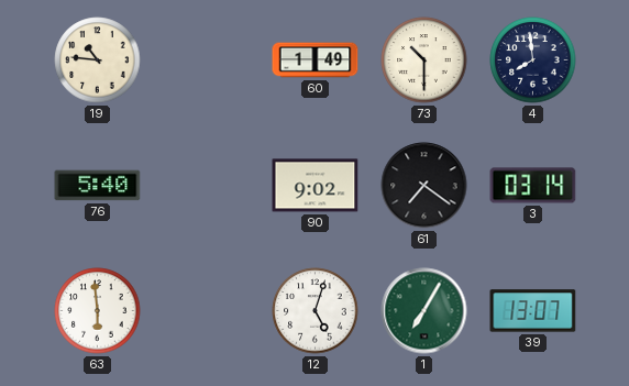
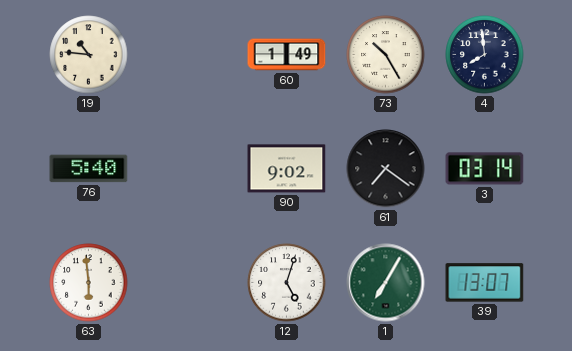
73: 10:30 -> 10:25
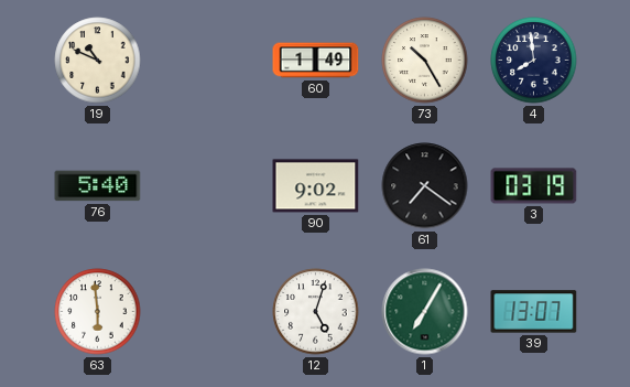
19: 10:46 -> 10:49
3: 03:14 -> 03:19
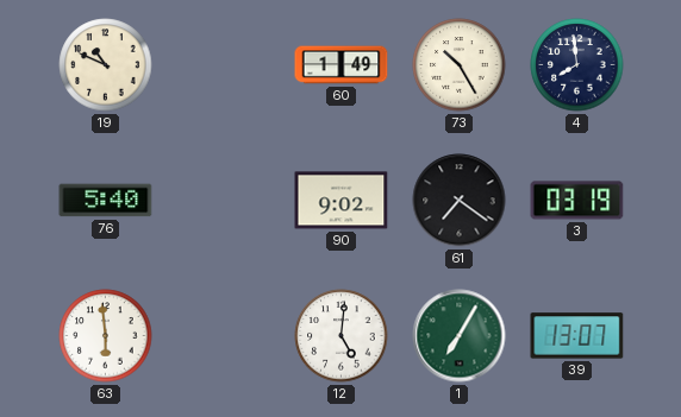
12: 5:03 -> 5:01
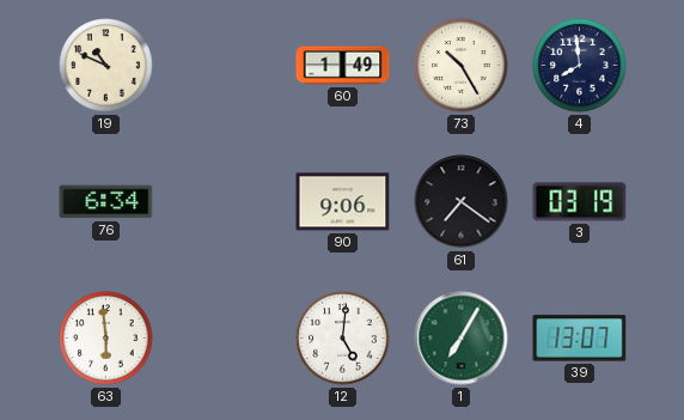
76: 5:40 -> 6:34
90: 9:02 -> 9:06
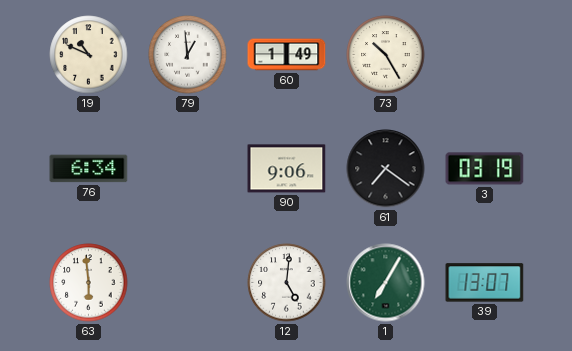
79: none -> 12:59
4: 7:59 -> none
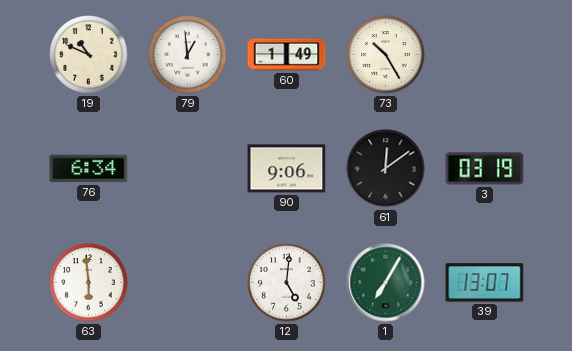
61: 7:21 -> 12:09
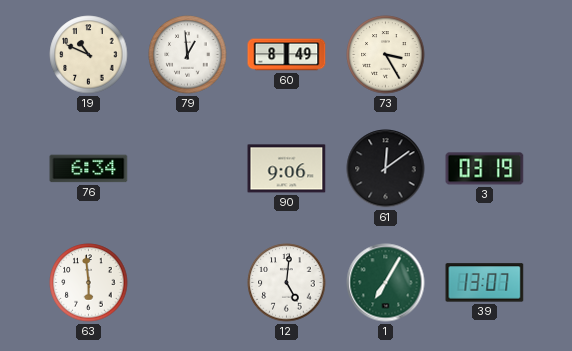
60: 1:49 -> 8:49
73: 10:25 -> 3:25
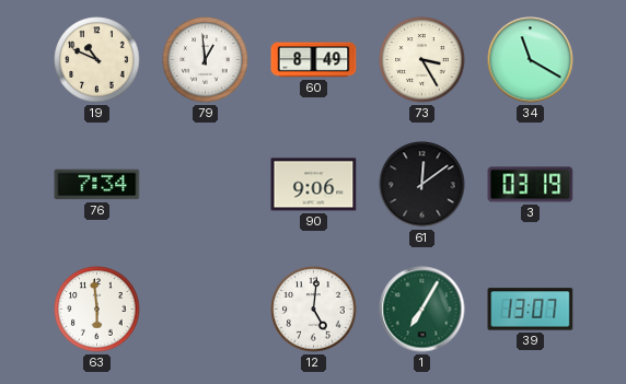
34: none -> 11:20
76: 6:34 -> 7:34
